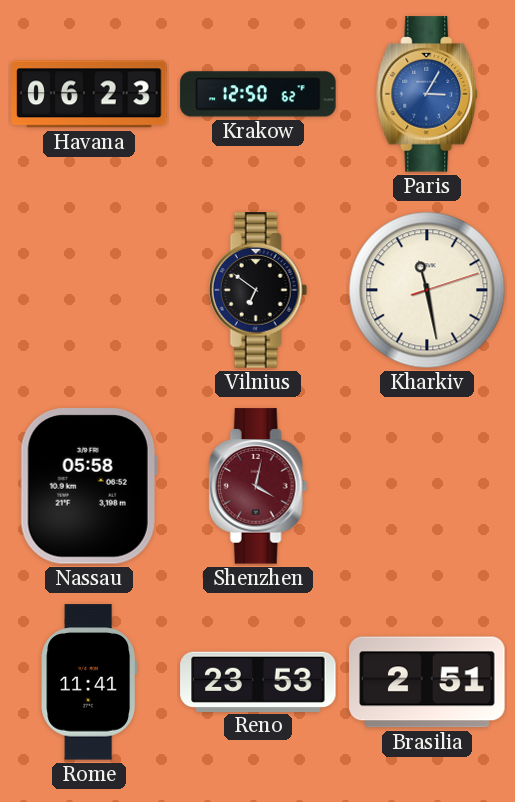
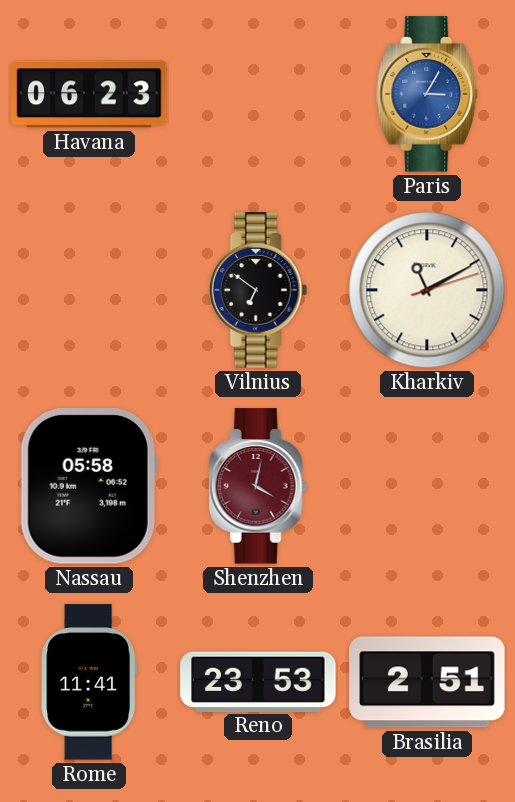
Krakow: 12:50 -> none
Kharkiv: 11:28 -> 11:10
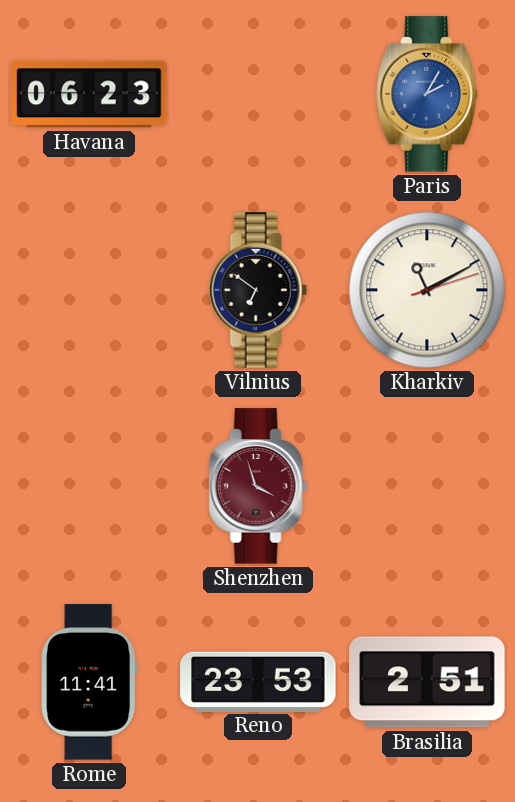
Paris: 3:05 -> 2:05
Nassau: 05:58 -> none
Shenzhen: 4:02 -> 3:57
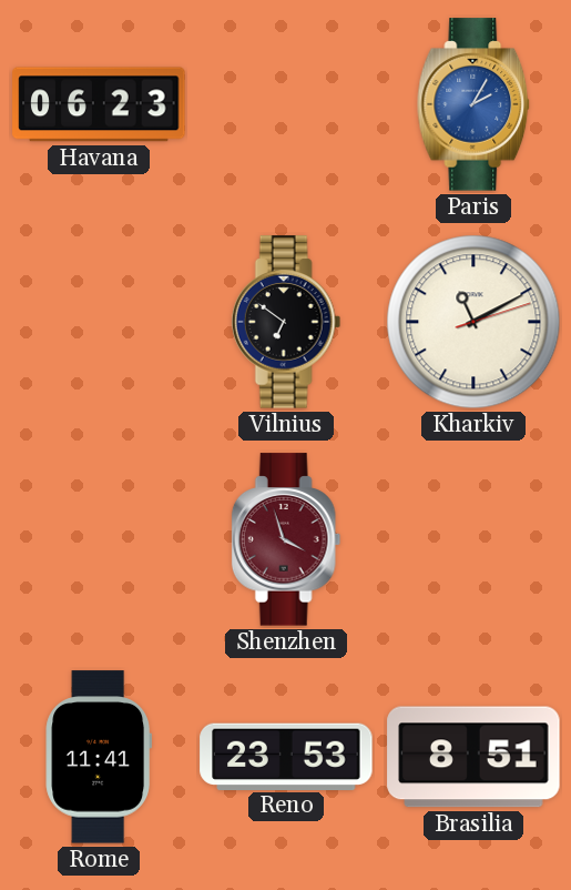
Brasilia: 2:51 -> 8:51
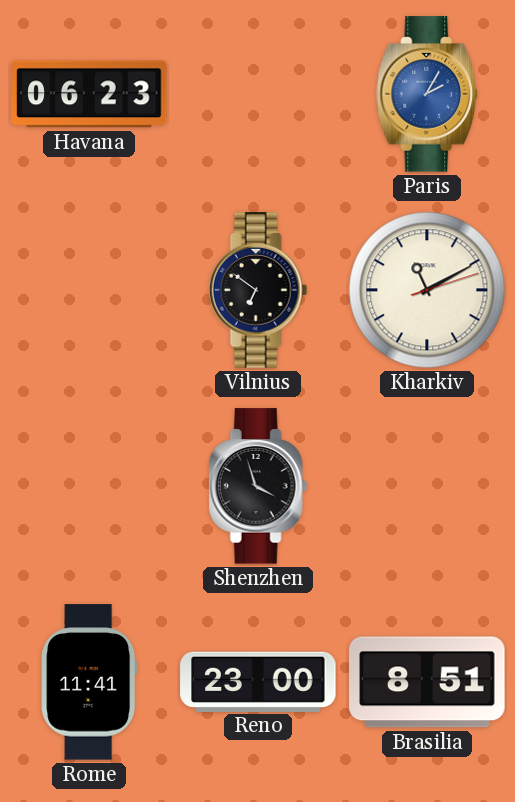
Shenzhen dial: burgundy -> black
Reno: 23:53 -> 23:00
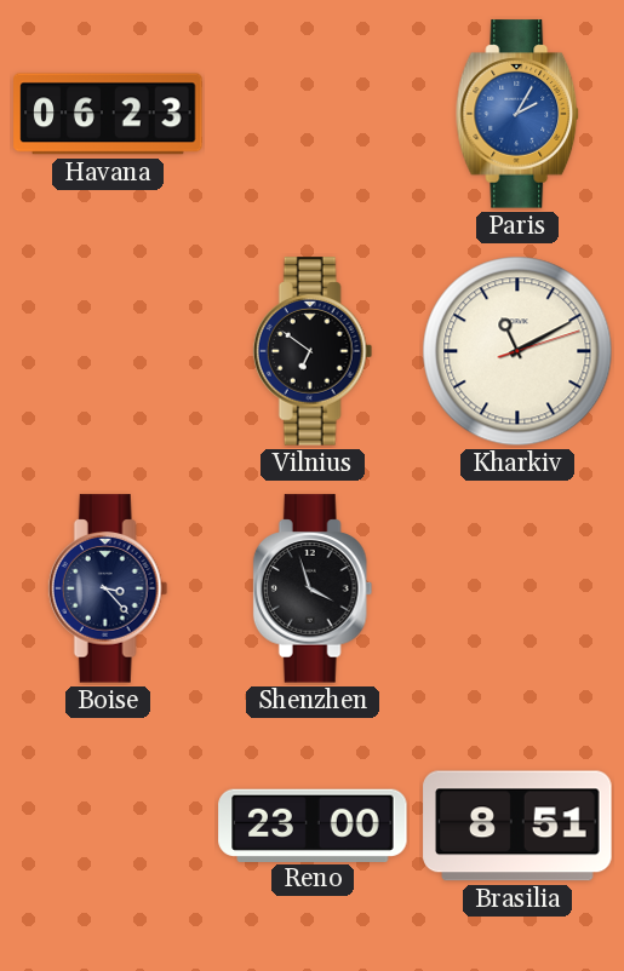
Boise: none -> 3:23
Rome: 11:41 -> none
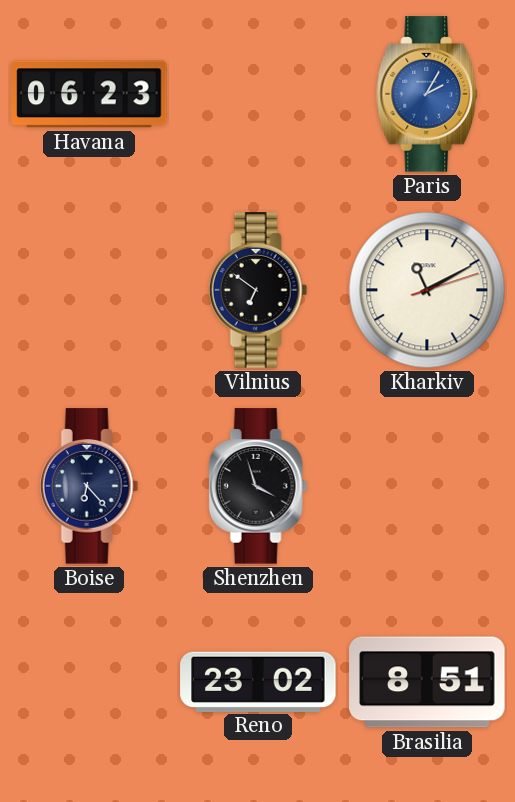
Boise: 3:23 -> 6:23
Reno: 23:00 -> 23:02
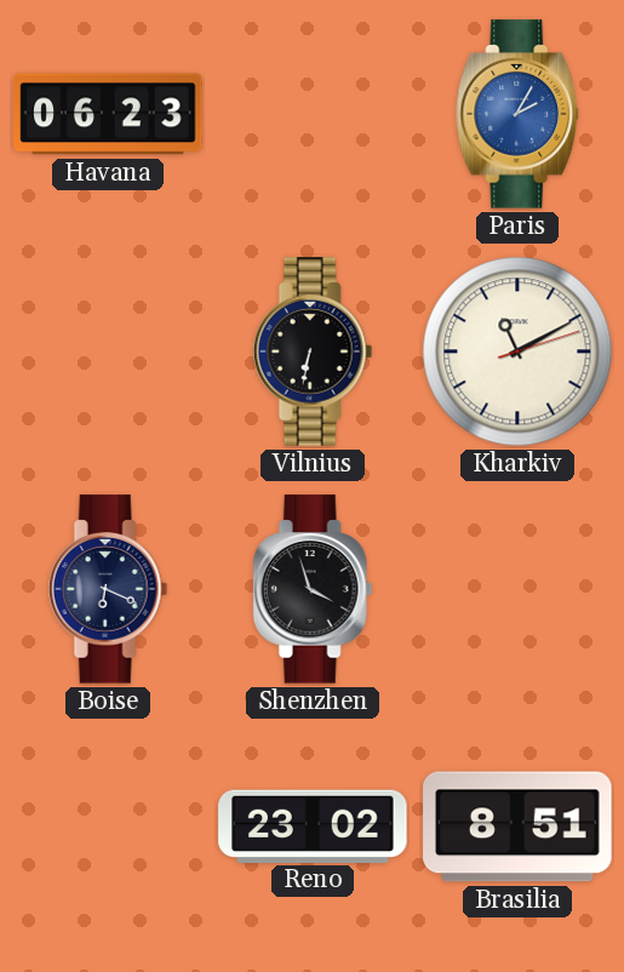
Vilnius: 6:51 -> 6:32
Boise: 6:23 -> 6:19
